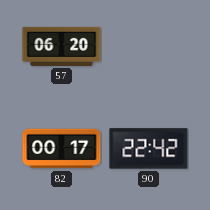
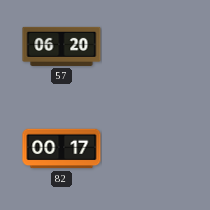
90: 22:42 -> none
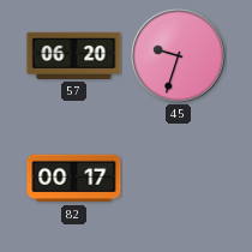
45: none -> 9:33
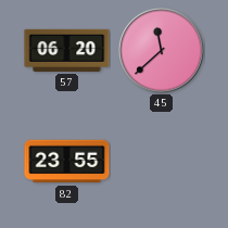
45: 9:33 -> 11:38
82: 00:17 -> 23:55
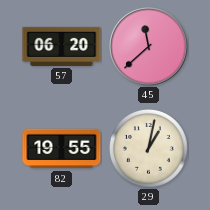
82: 23:55 -> 19:55
29: none -> 1:02
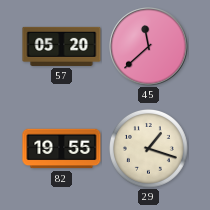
57: 06:20 -> 05:20
29: 1:02 -> 1:18
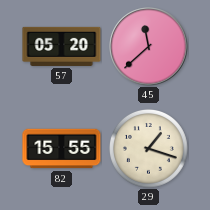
82: 19:55 -> 15:55
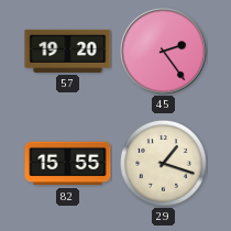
57: 05:20 -> 19:20
45: 11:38 -> 2:24
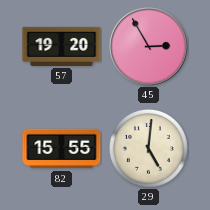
45: 2:24 -> 2:55
29: 1:18 -> 5:01
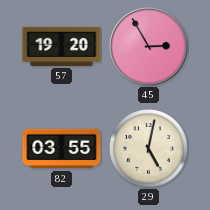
82: 15:55 -> 03:55
29: 5:01 -> 5:02
